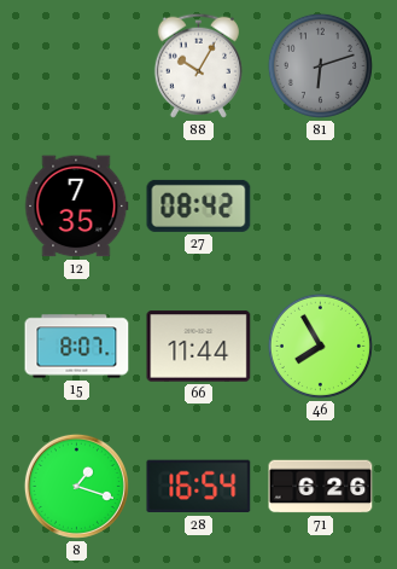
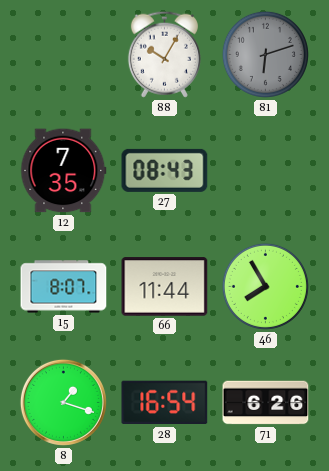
27: 08:42 -> 08:43
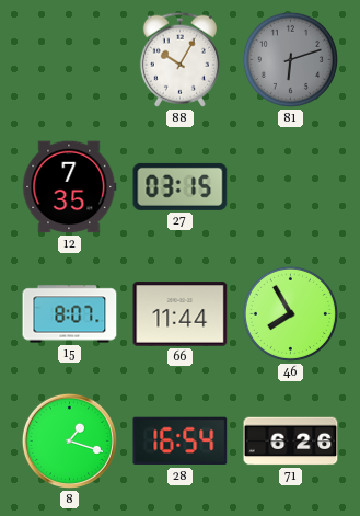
27: 08:43 -> 03:15
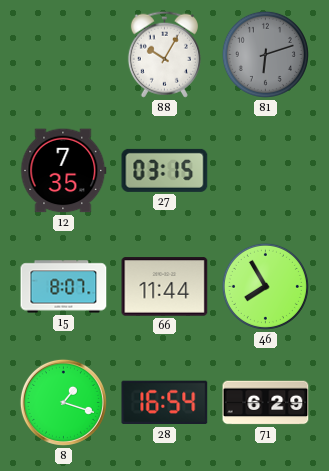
71: 6:26 -> 6:29
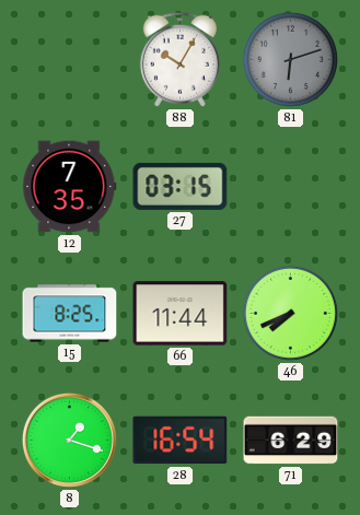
15: 8:07 -> 8:25
46: 7:55 -> 7:41
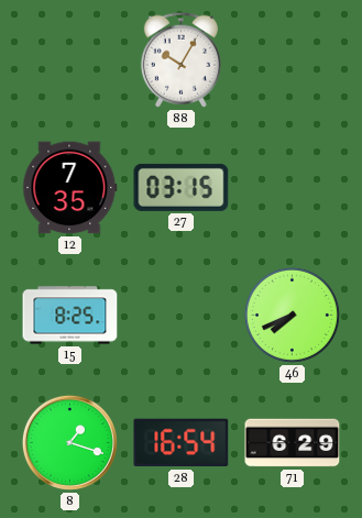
81: 6:12 -> none
66: 11:44 -> none
